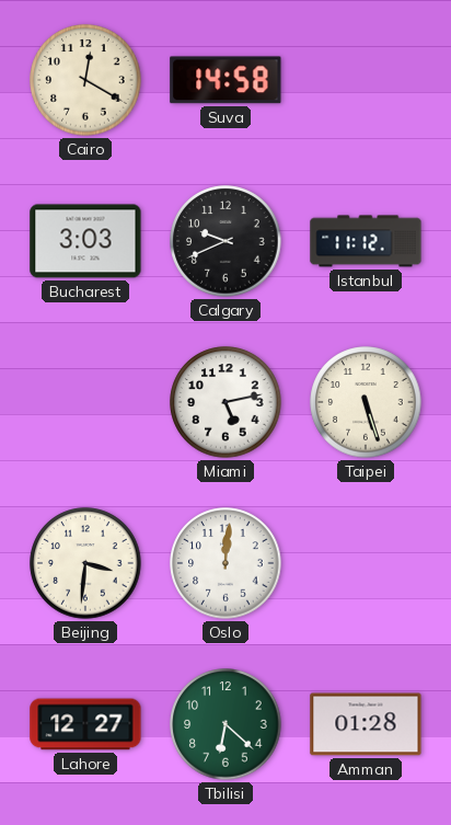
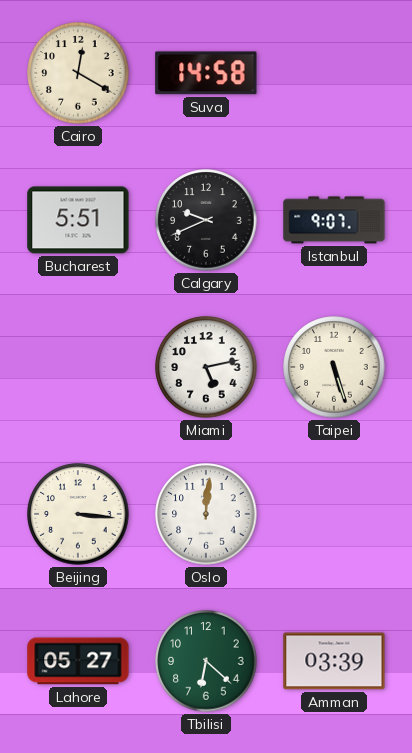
Bucharest: 3:03 -> 5:51
Istanbul: 11:12 -> 9:07
Beijing: 3:31 -> 3:16
Lahore: 12:27 -> 05:27
Amman: 01:28 -> 03:39
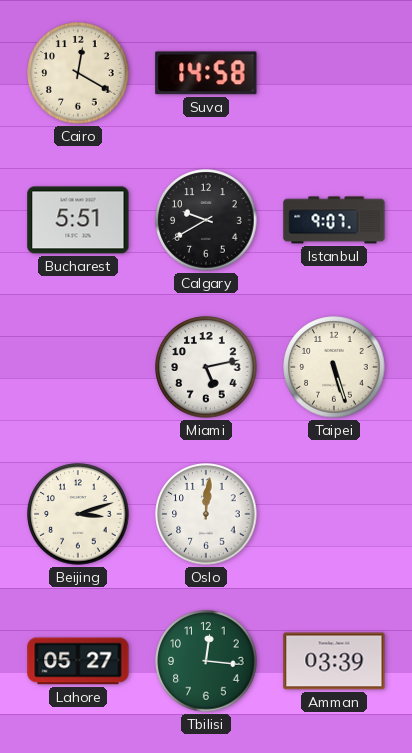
Calgary: 9:41 -> 9:40
Beijing: 3:16 -> 3:12
Tbilisi: 6:22 -> 12:16
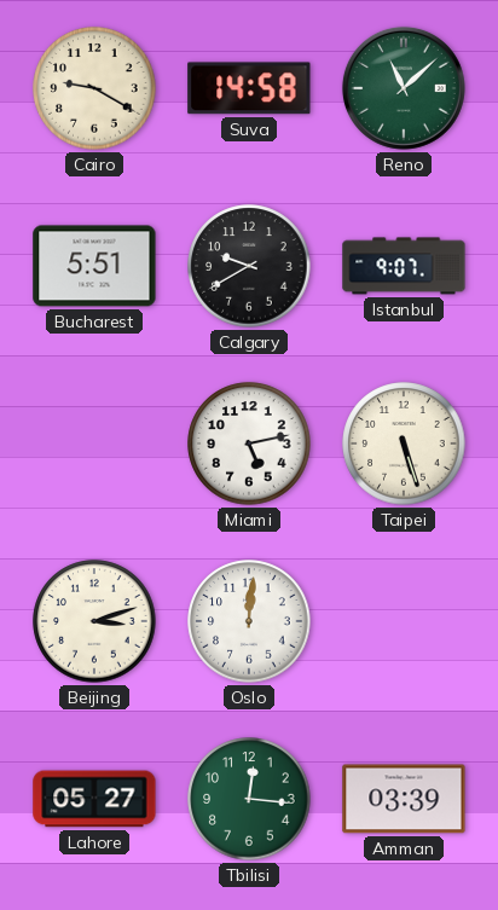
Cairo: 12:20 -> 9:20
Reno: none -> 11:08
